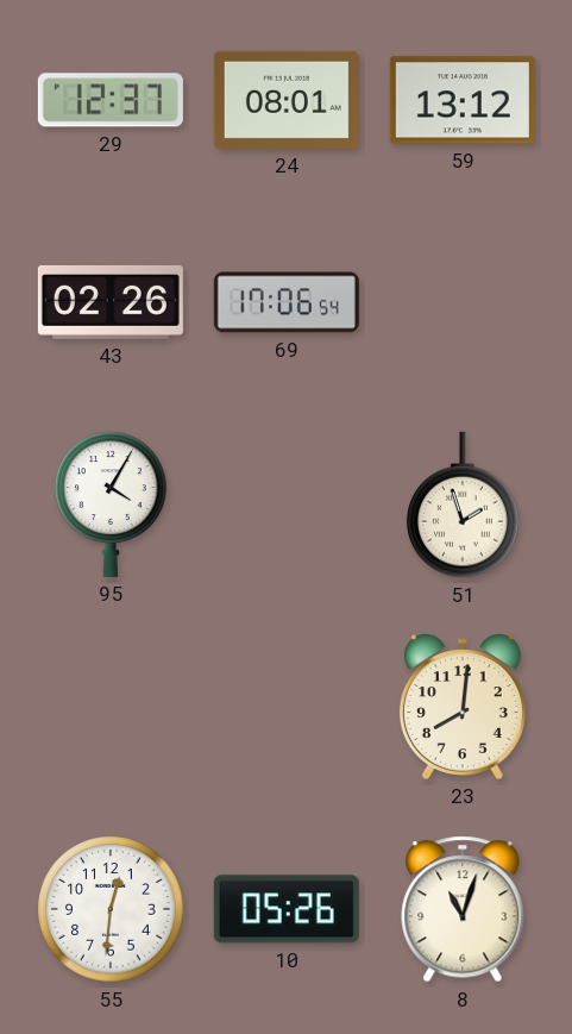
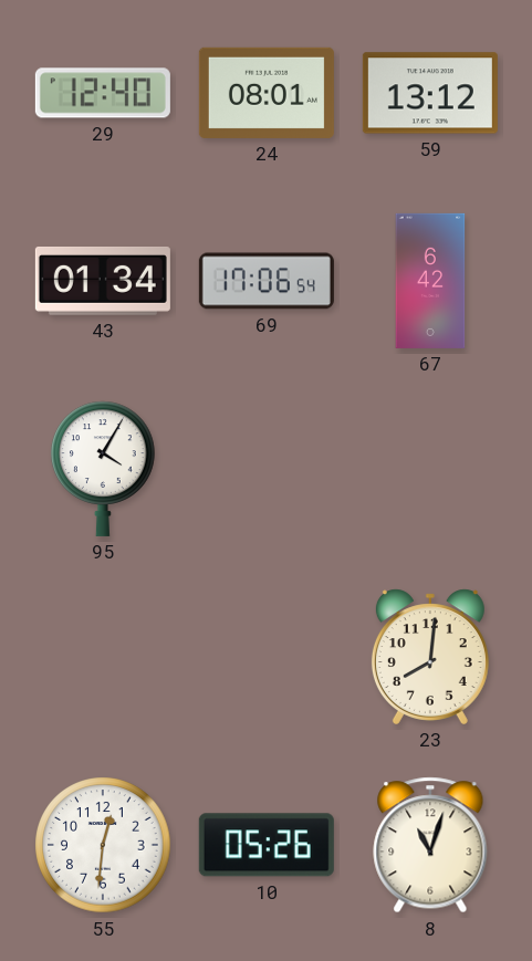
29: 12:37 -> 12:40
43: 02:26 -> 01:34
67: none -> 6:42
51: 1:57 -> none
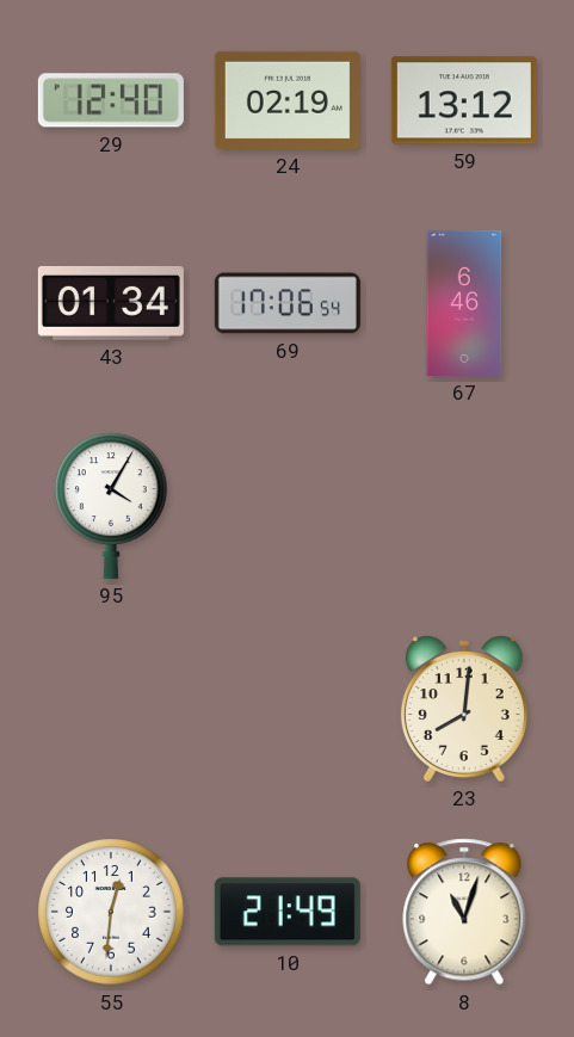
24: 08:01 -> 02:19
67: 6:42 -> 6:46
10: 05:26 -> 21:49
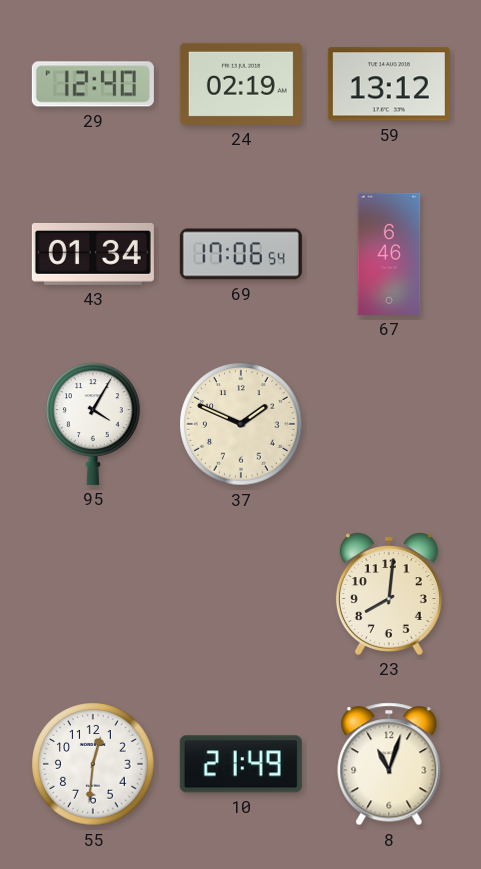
37: none -> 1:49
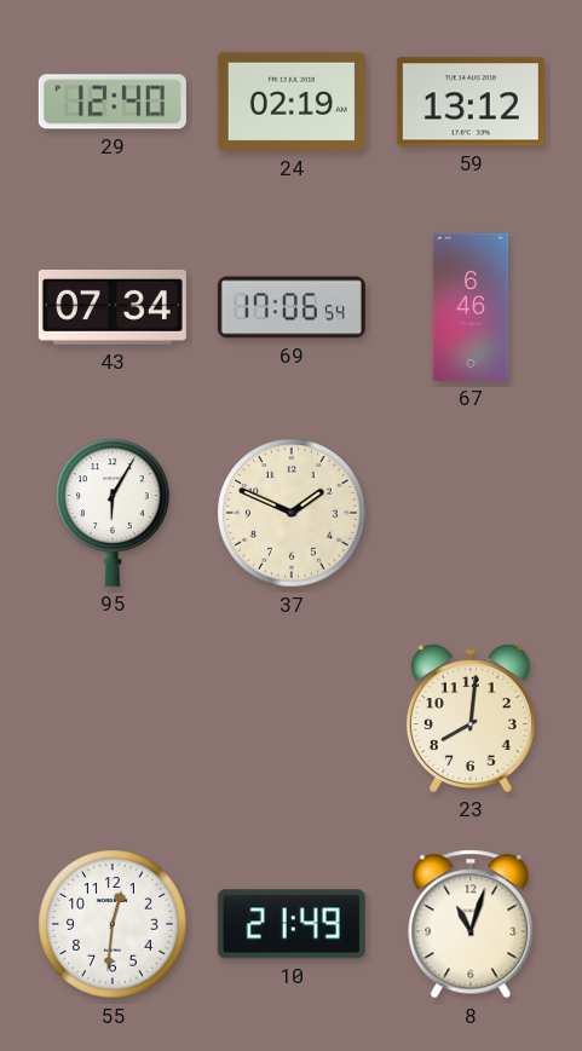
43: 01:34 -> 07:34
95: 4:05 -> 6:05
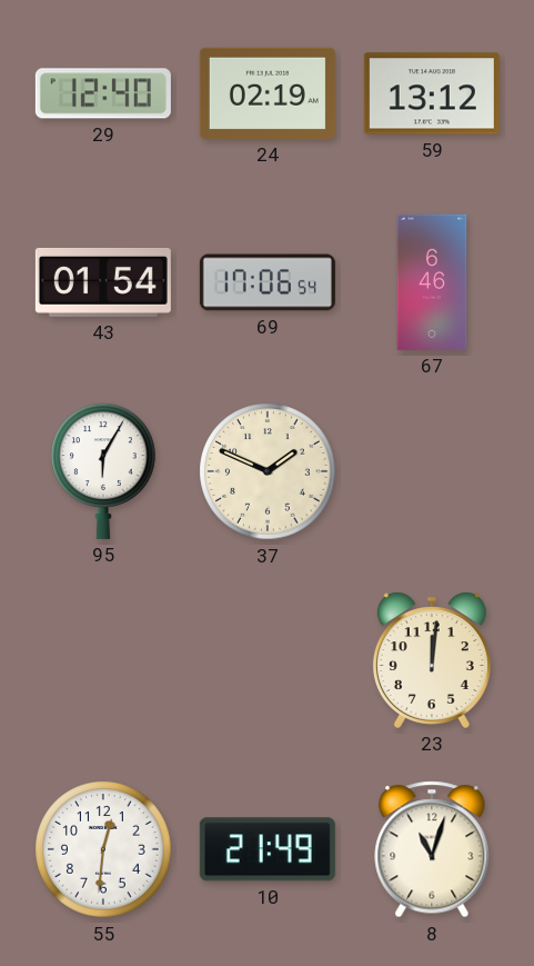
43: 07:34 -> 01:54
23: 8:01 -> 12:01
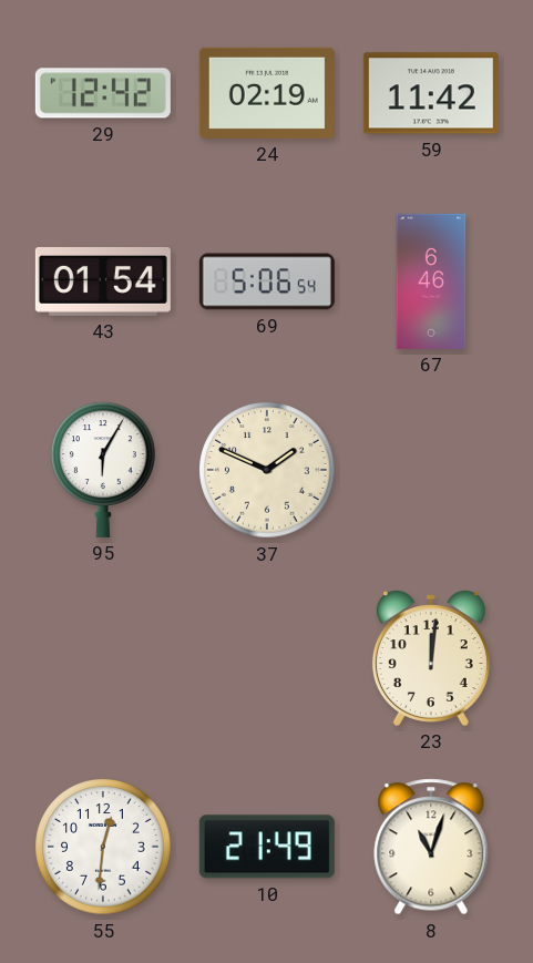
29: 12:40 -> 12:42
59: 13:12 -> 11:42
69: 17:06 -> 5:06
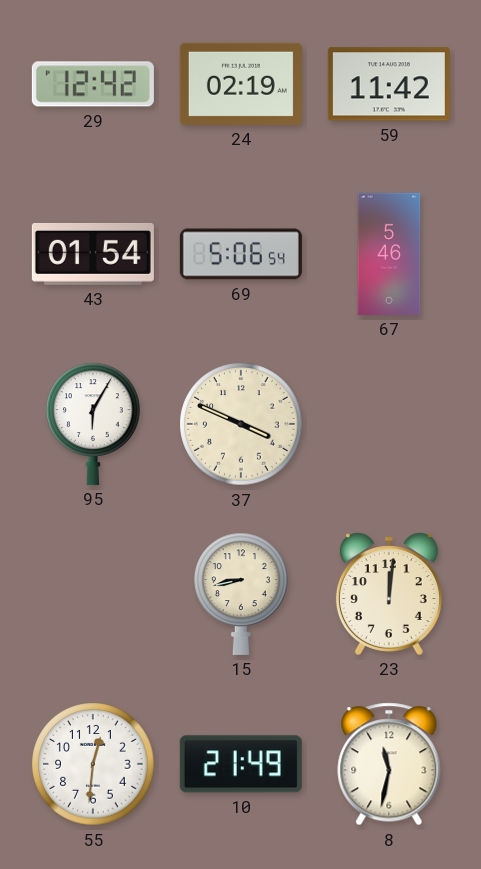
67: 6:46 -> 5:46
37: 1:49 -> 3:49
15: none -> 8:43
8: 11:03 -> 11:32
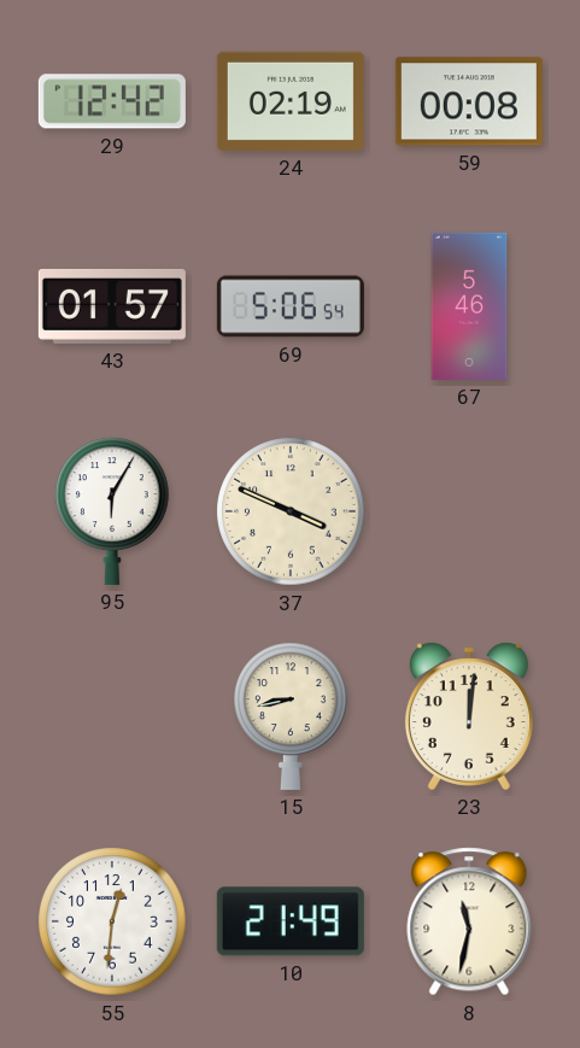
59: 11:42 -> 00:08
43: 01:54 -> 01:57
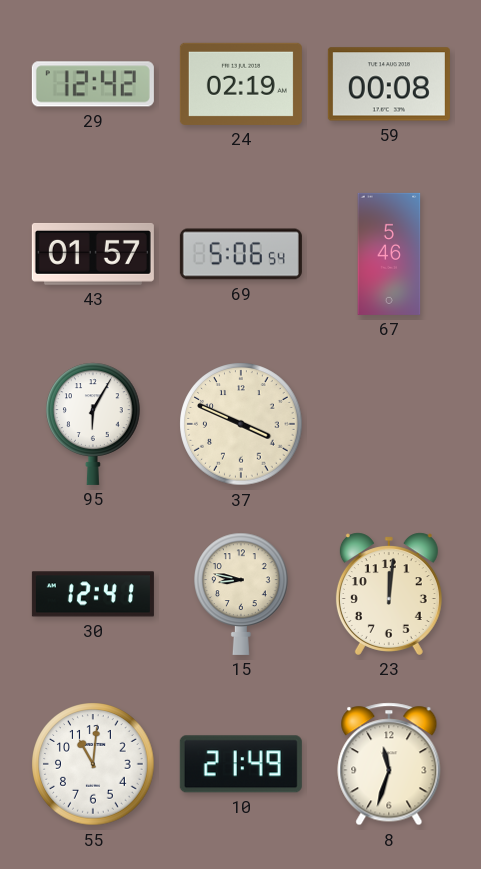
30: none -> 12:41
15: 8:43 -> 8:47
55: 12:31 -> 11:01
8: 11:32 -> 11:33
